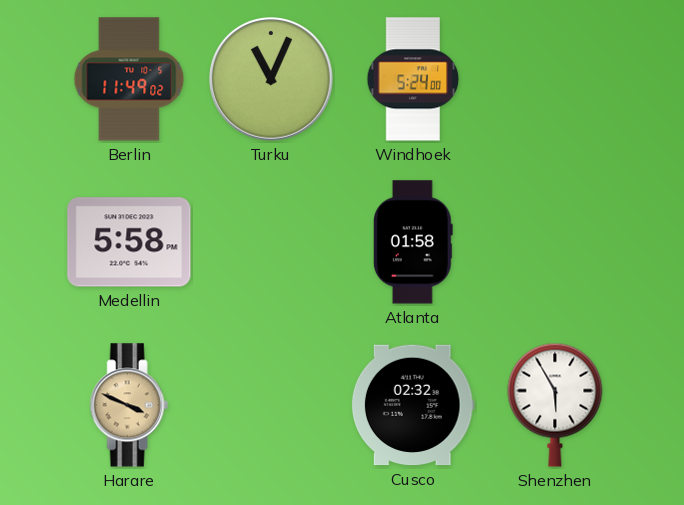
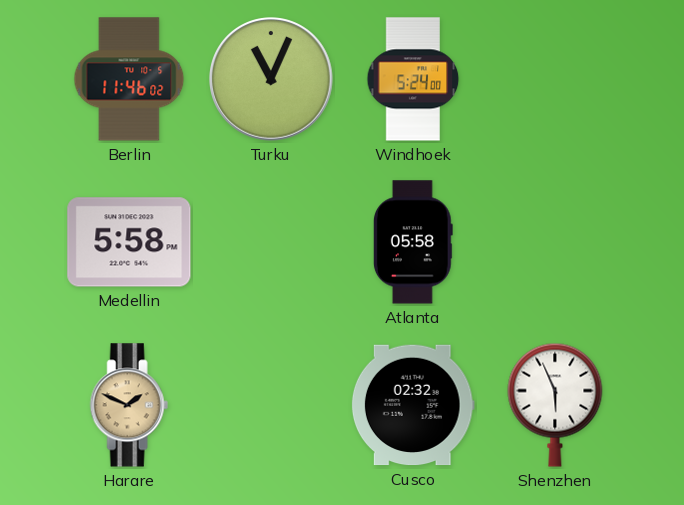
Berlin: 11:49 -> 11:46
Atlanta: 01:58 -> 05:58
Harare: 3:49 -> 1:49
Shenzhen: 5:55 -> 5:56
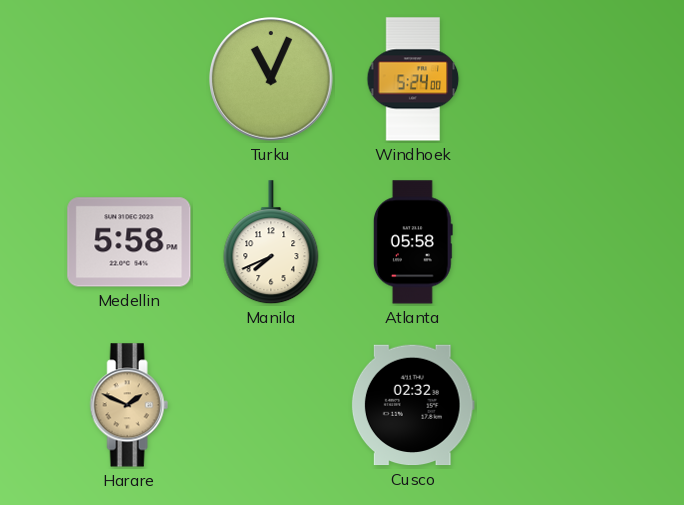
Berlin: 11:46 -> none
Manila: none -> 7:41
Shenzhen: 5:56 -> none
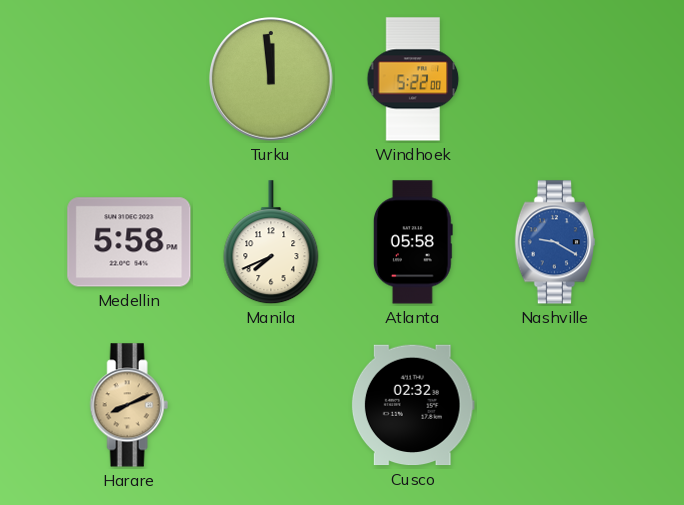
Turku: 11:04 -> 11:59
Windhoek: 5:24 -> 5:22
Nashville: none -> 9:20
Harare: 1:49 -> 8:11
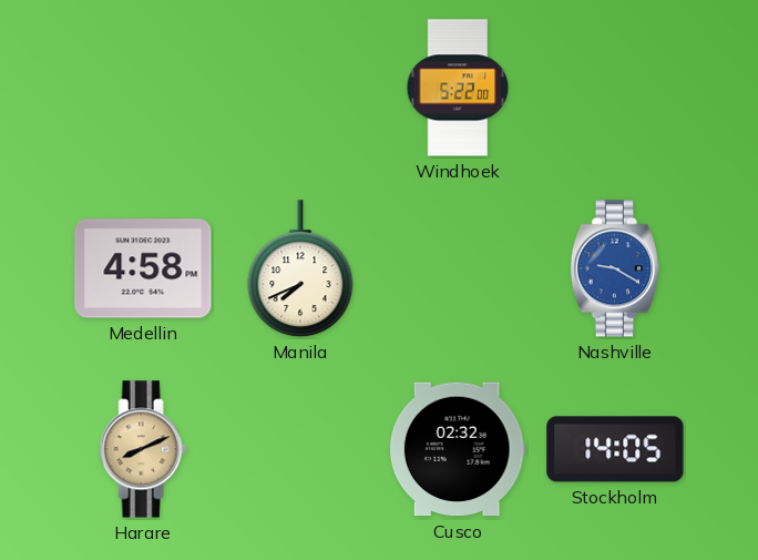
Turku: 11:59 -> none
Medellin: 5:58 -> 4:58
Atlanta: 05:58 -> none
Stockholm: none -> 14:05
